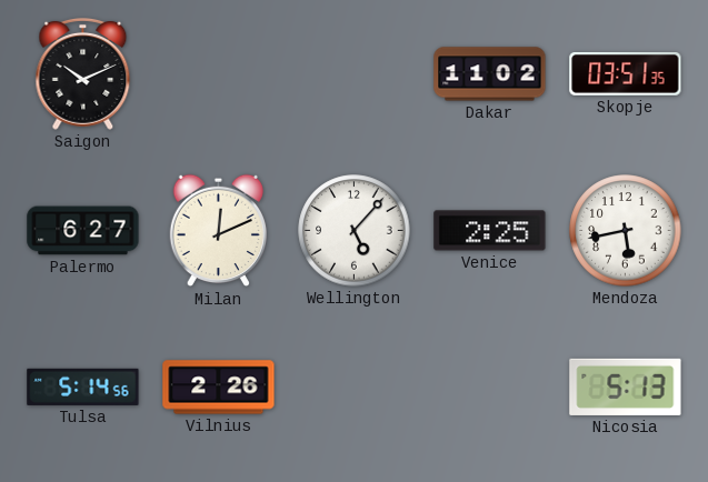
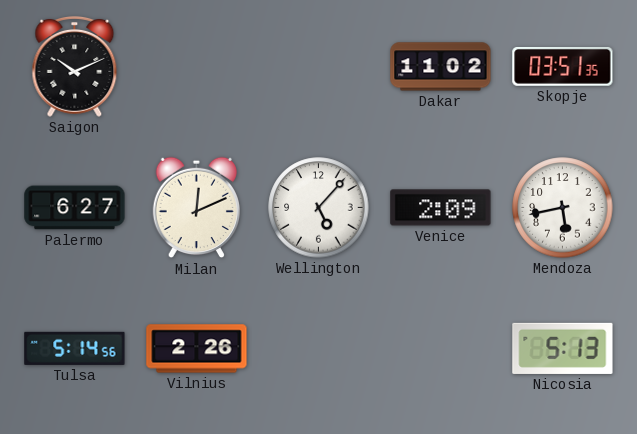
Venice: 2:25 -> 2:09
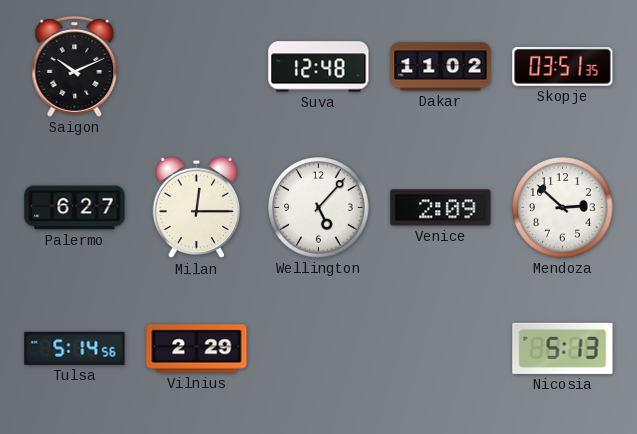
Suva: none -> 12:48
Milan: 12:11 -> 12:15
Mendoza: 5:43 -> 2:52
Vilnius: 2:26 -> 2:29
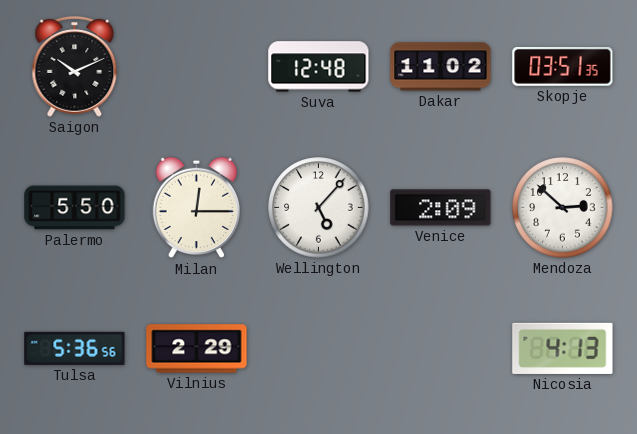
Palermo: 6:27 -> 5:50
Tulsa: 5:14 -> 5:36
Nicosia: 5:13 -> 4:13
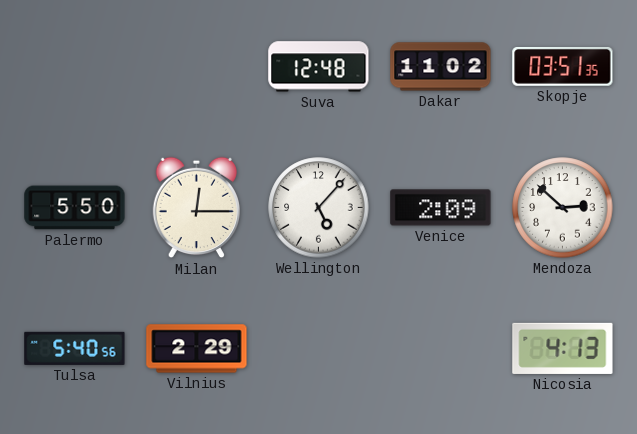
Saigon: 10:11 -> none
Tulsa: 5:36 -> 5:40
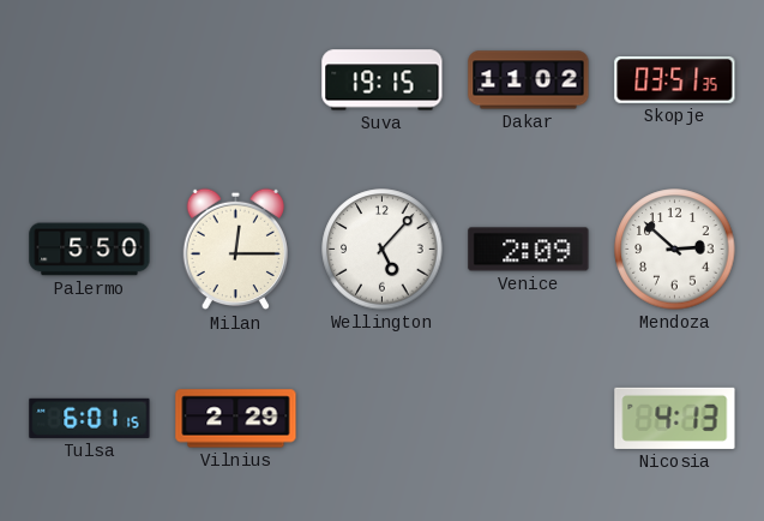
Suva: 12:48 -> 19:15
Tulsa: 5:40 -> 6:01
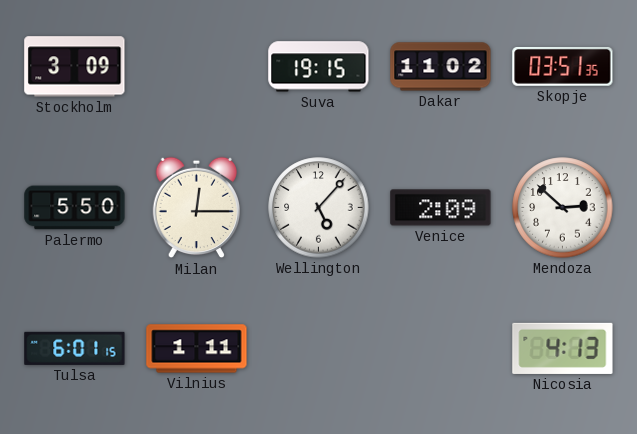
Stockholm: none -> 3:09
Vilnius: 2:29 -> 1:11
